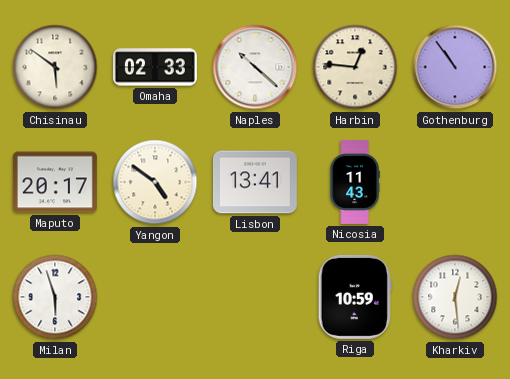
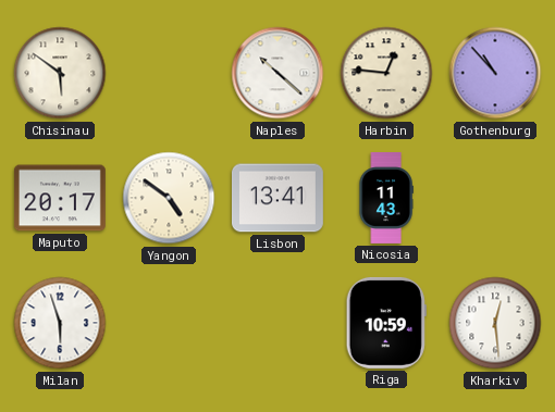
Omaha: 02:33 -> none
Gothenburg: 10:54 -> 10:53
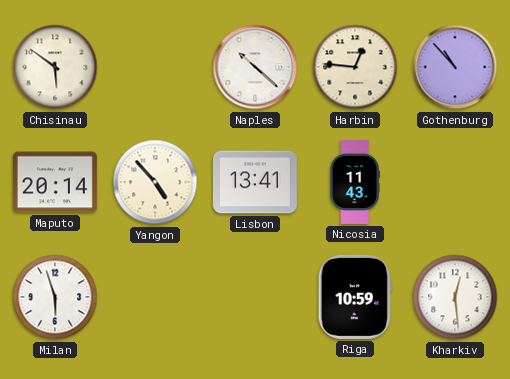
Maputo: 20:17 -> 20:14
Yangon: 4:51 -> 4:53
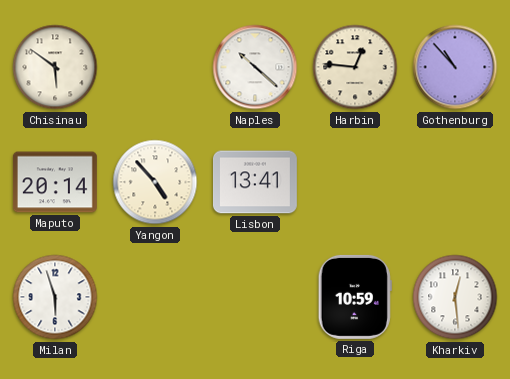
Nicosia: 11:43 -> none
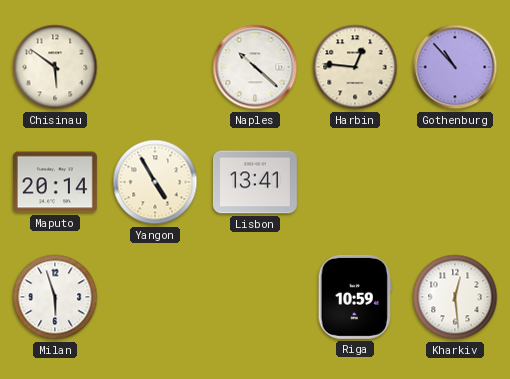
Yangon: 4:53 -> 4:55
